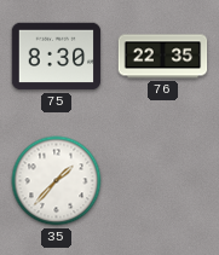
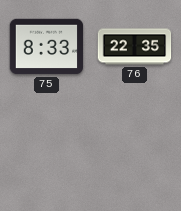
75: 8:30 -> 8:33
35: 1:37 -> none
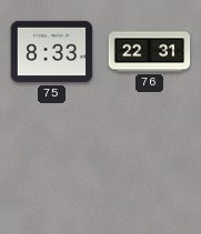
76: 22:35 -> 22:31
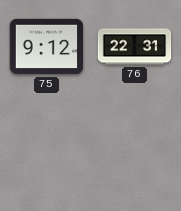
75: 8:33 -> 9:12
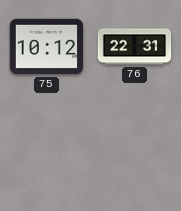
75: 9:12 -> 10:12
